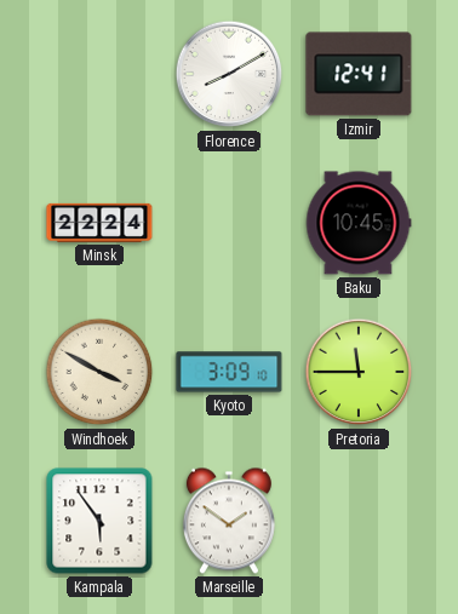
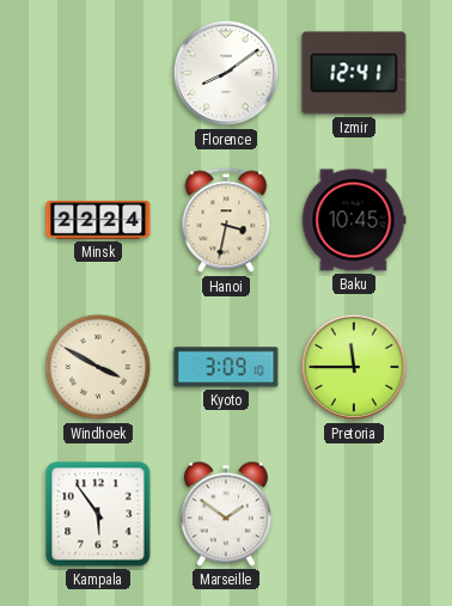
Florence: 8:10 -> 8:09
Hanoi: none -> 3:32
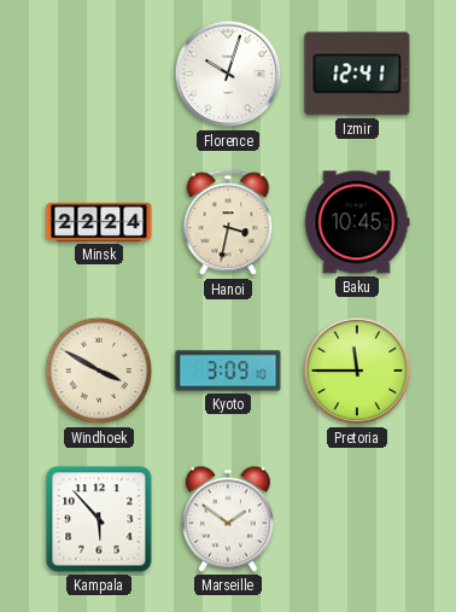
Florence: 8:09 -> 10:03
Kampala: 5:54 -> 5:53
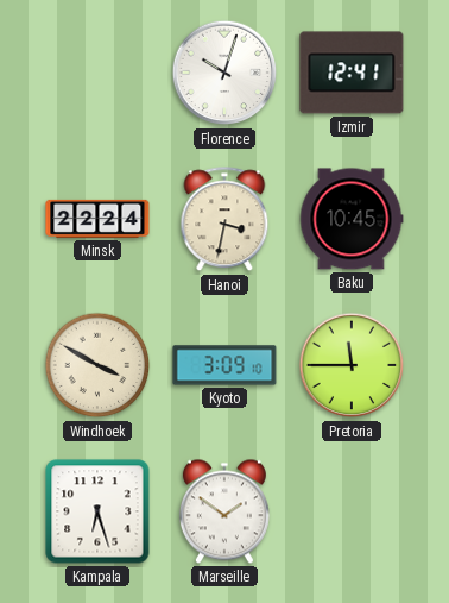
Kampala: 5:53 -> 6:27
